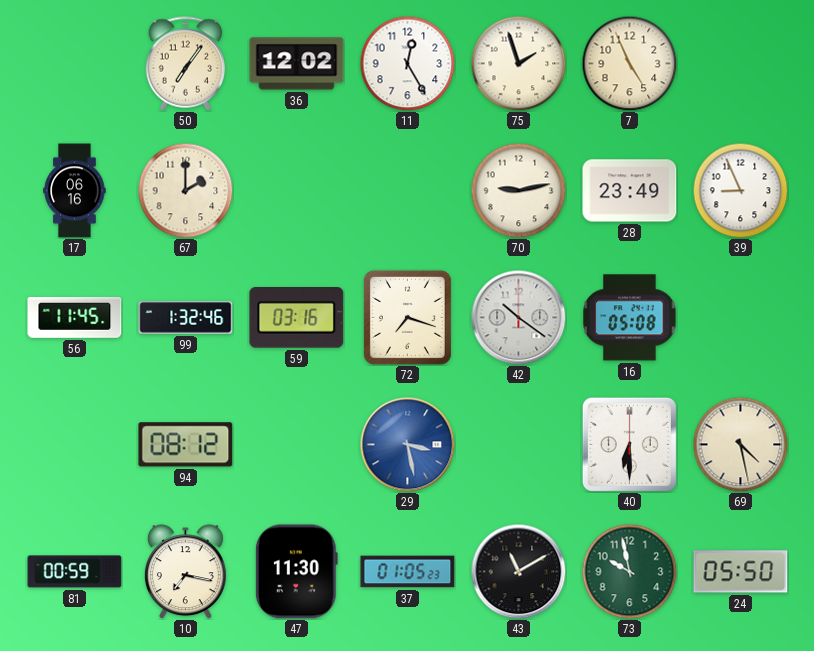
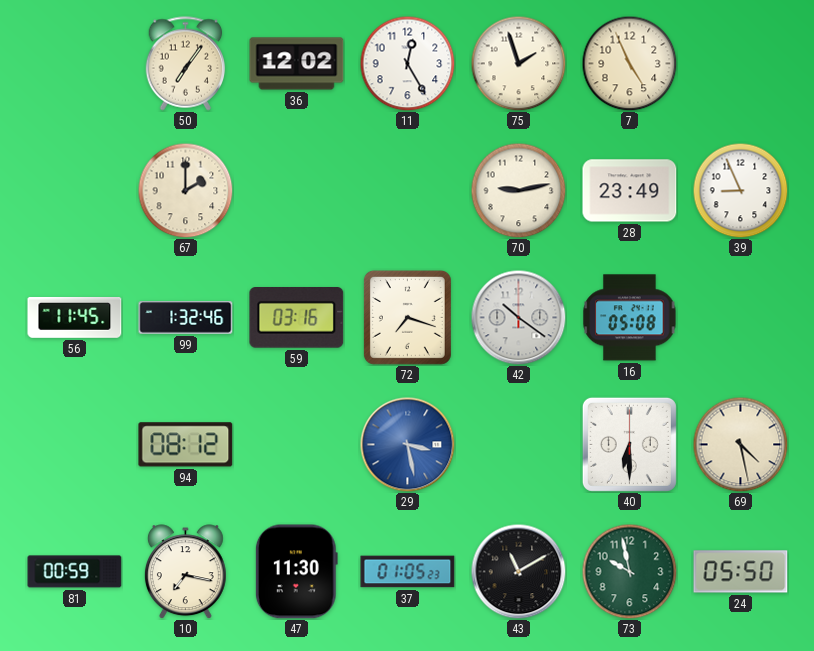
17: 06:16 -> none
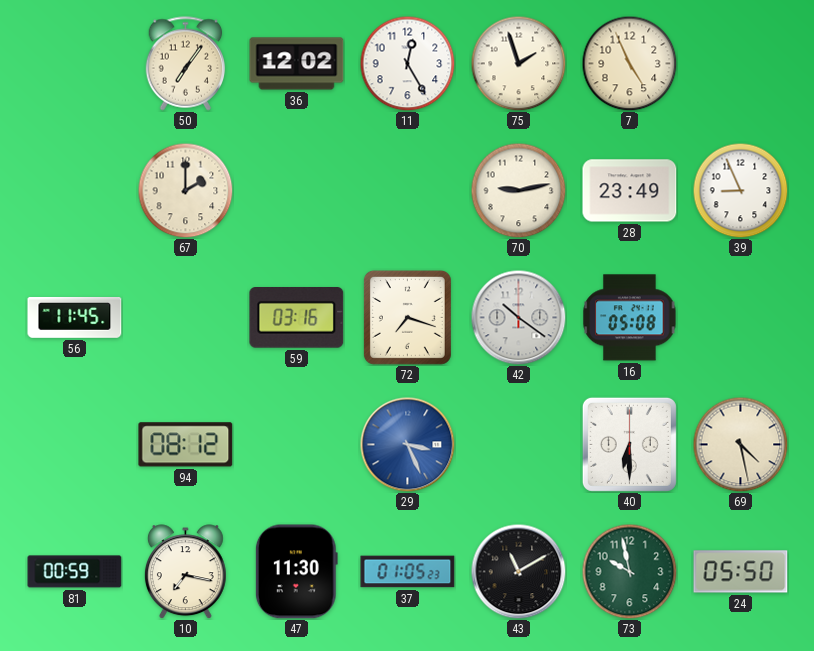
99: 1:32 -> none
29: 3:28 -> 3:26
